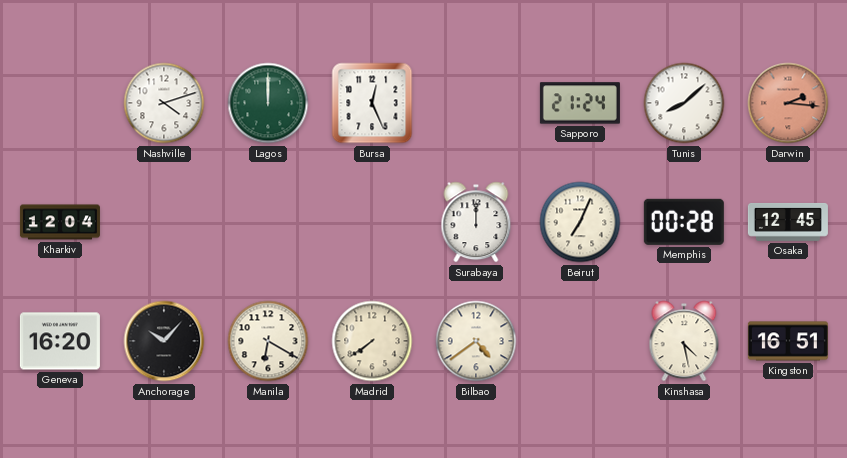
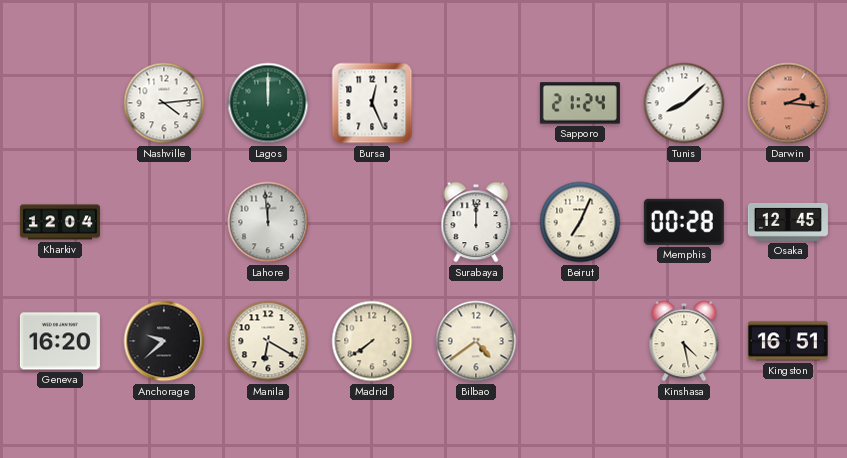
Nashville: 4:12 -> 4:14
Lahore: none -> 11:59
Anchorage: 10:07 -> 9:38
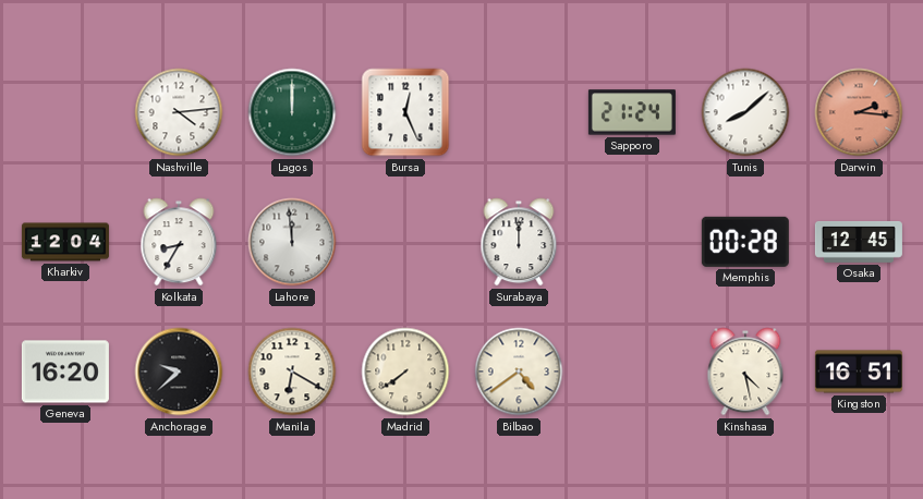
Kolkata: none -> 8:35
Beirut: 7:04 -> none
